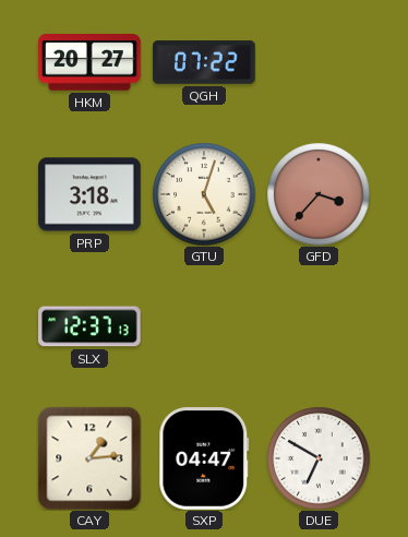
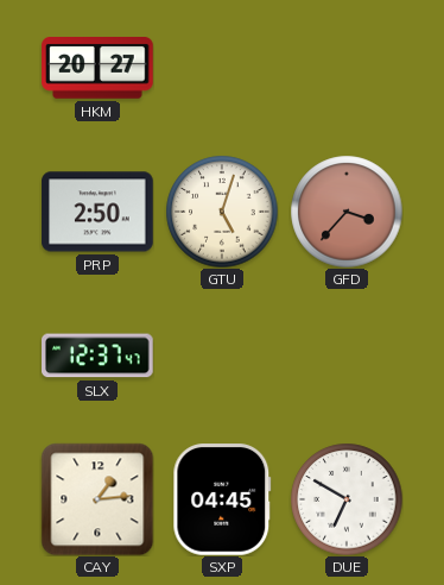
QGH: 07:22 -> none
PRP: 3:18 -> 2:50
SLX: 12:37:13 -> 12:37:47
SXP: 04:47 -> 04:45
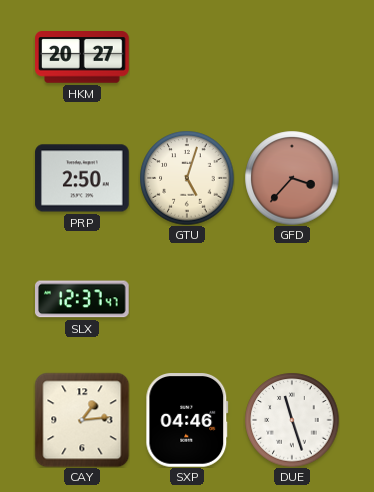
SXP: 04:45 -> 04:46
DUE: 6:50 -> 11:27
